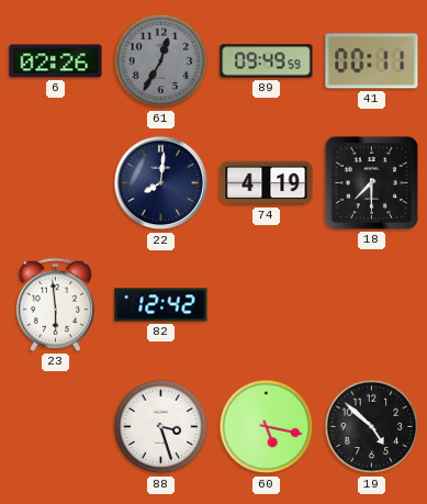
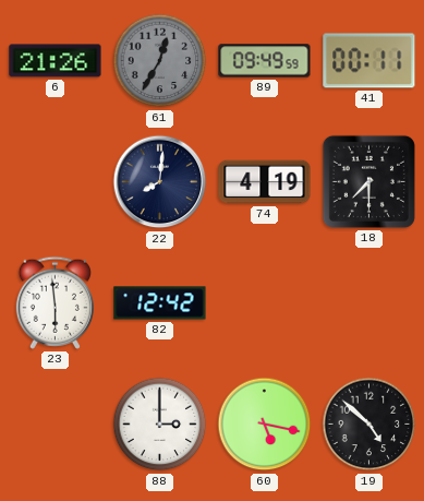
6: 02:26 -> 21:26
88: 3:27 -> 3:00
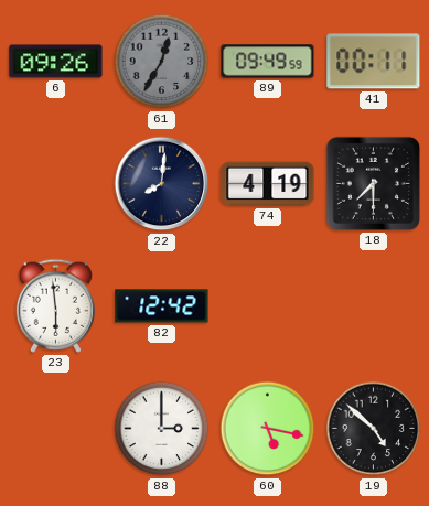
6: 21:26 -> 09:26
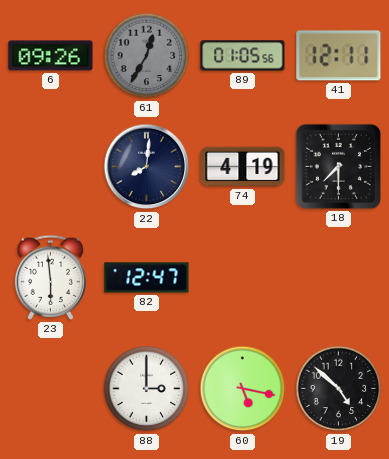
89: 09:49 -> 01:05
41: 00:11 -> 12:11
82: 12:42 -> 12:47
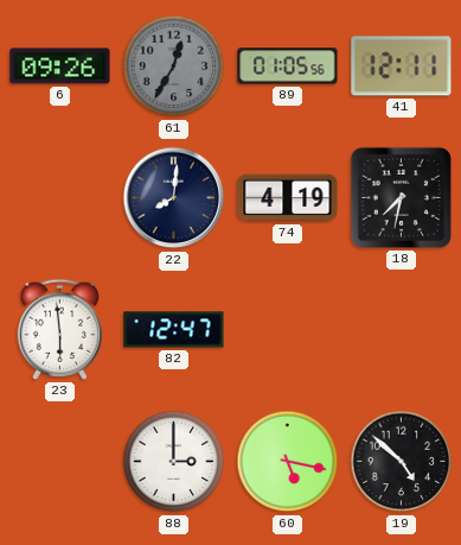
18: 7:30 -> 7:32
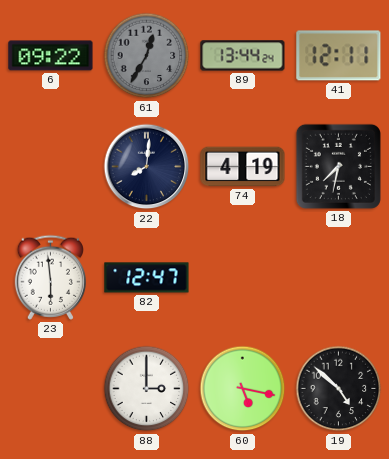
6: 09:26 -> 09:22
89: 01:05 -> 13:44
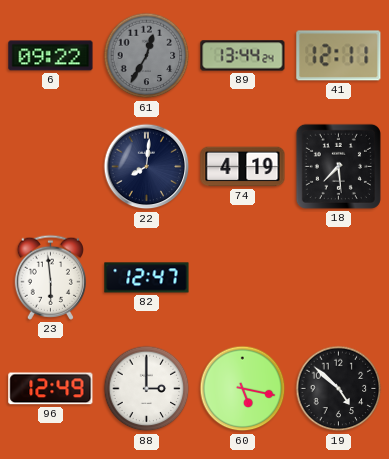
18: 7:32 -> 7:29
96: none -> 12:49
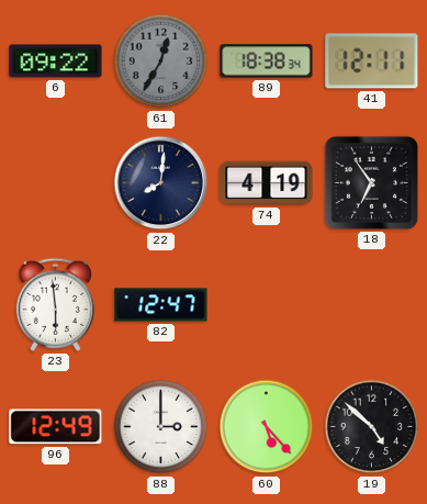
89: 13:44 -> 18:38
18: 7:29 -> 6:54
60: 5:17 -> 5:23
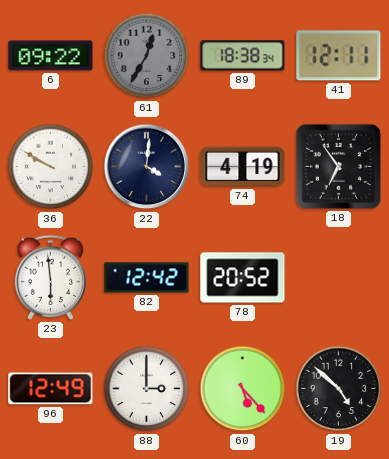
36: none -> 9:50
22: 8:01 -> 4:01
82: 12:47 -> 12:42
78: none -> 20:52
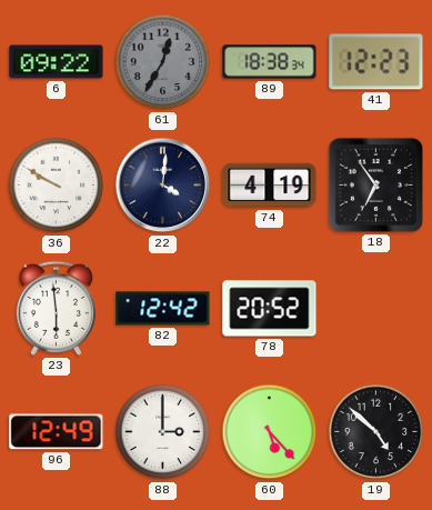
41: 12:11 -> 12:23
